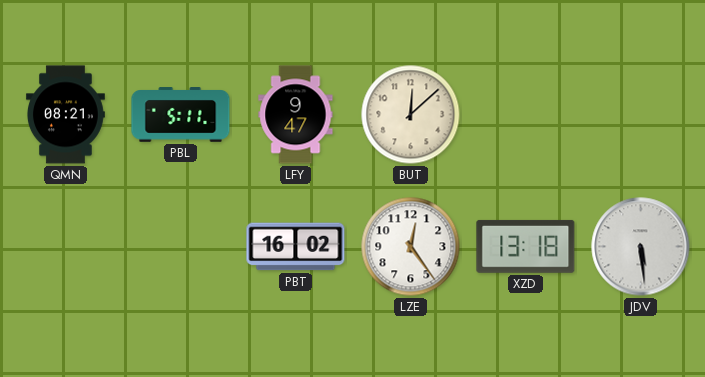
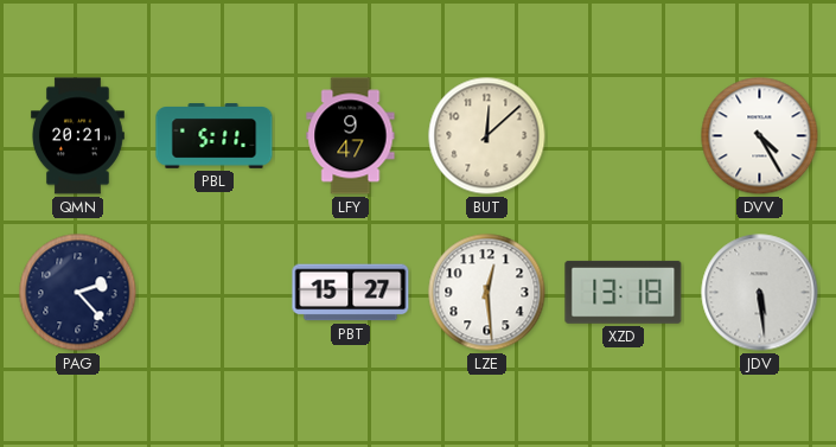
QMN: 08:21 -> 20:21
DVV: none -> 4:25
PAG: none -> 2:23
PBT: 16:02 -> 15:27
LZE: 12:24 -> 12:29
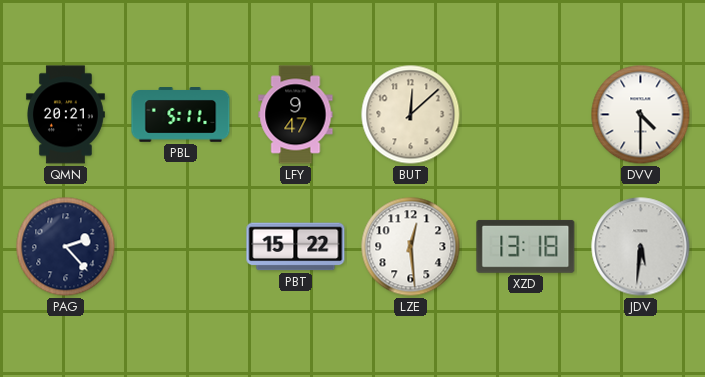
DVV: 4:25 -> 4:30
PBT: 15:27 -> 15:22
JDV: 5:29 -> 5:31
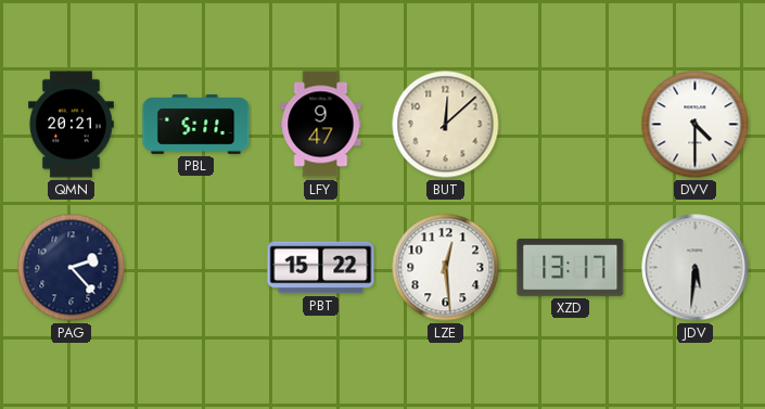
XZD: 13:18 -> 13:17
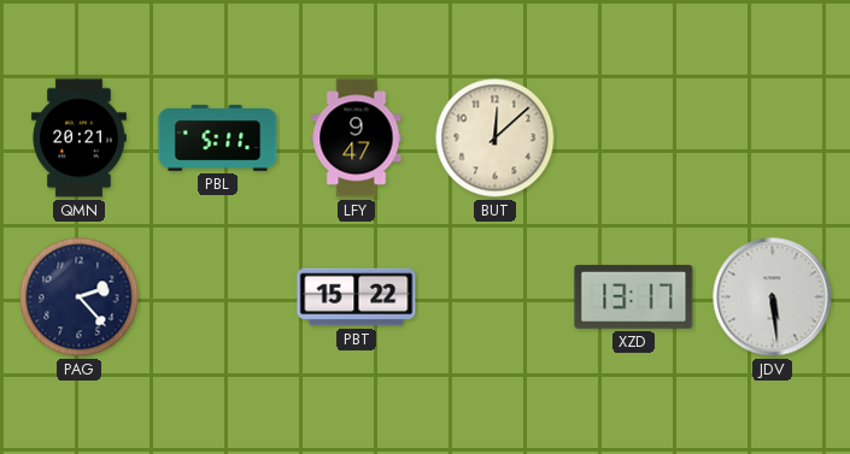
DVV: 4:30 -> none
LZE: 12:29 -> none
JDV: 5:31 -> 5:29
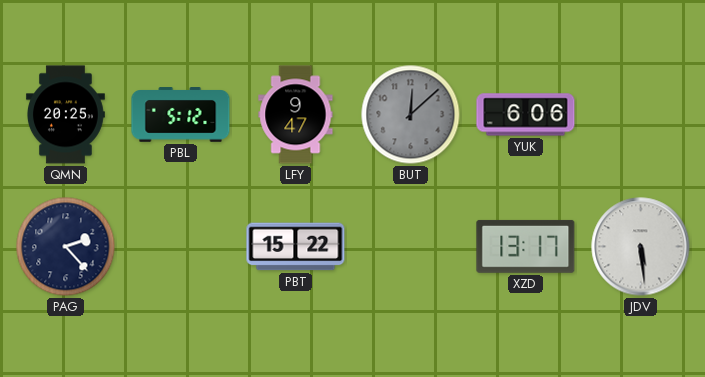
QMN: 20:21 -> 20:25
PBL: 5:11 -> 5:12
BUT dial: cream -> grey
YUK: none -> 6:06
